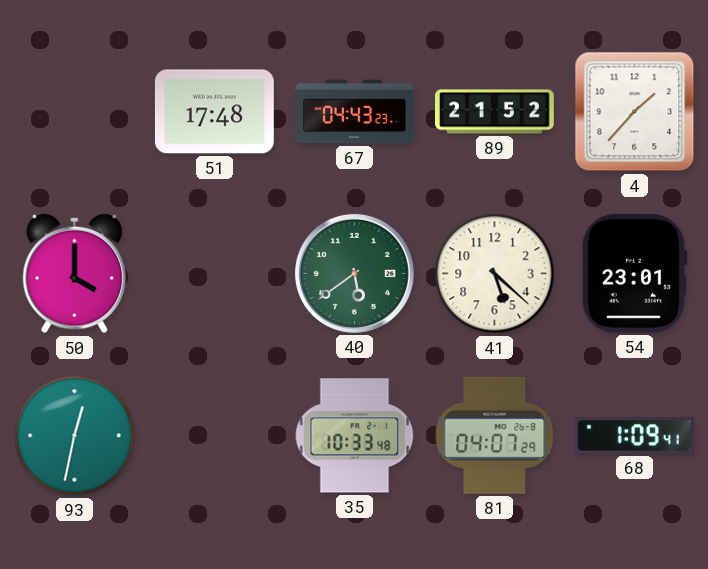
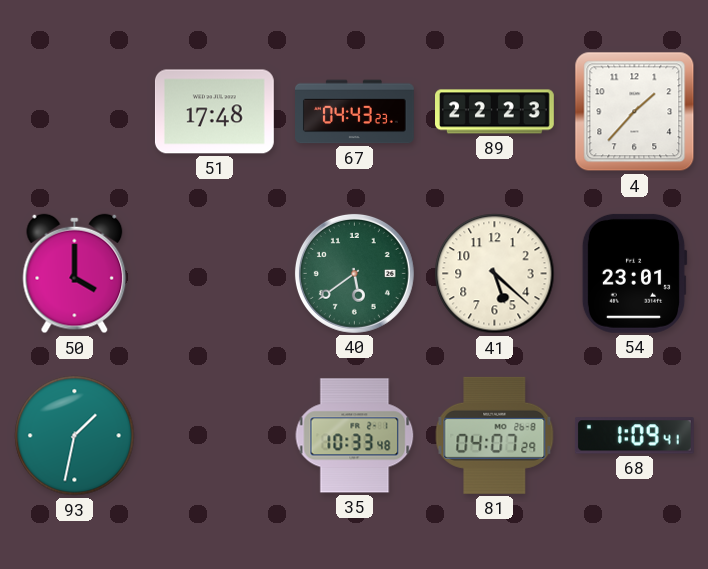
89: 21:52 -> 22:23
93: 12:32 -> 1:32
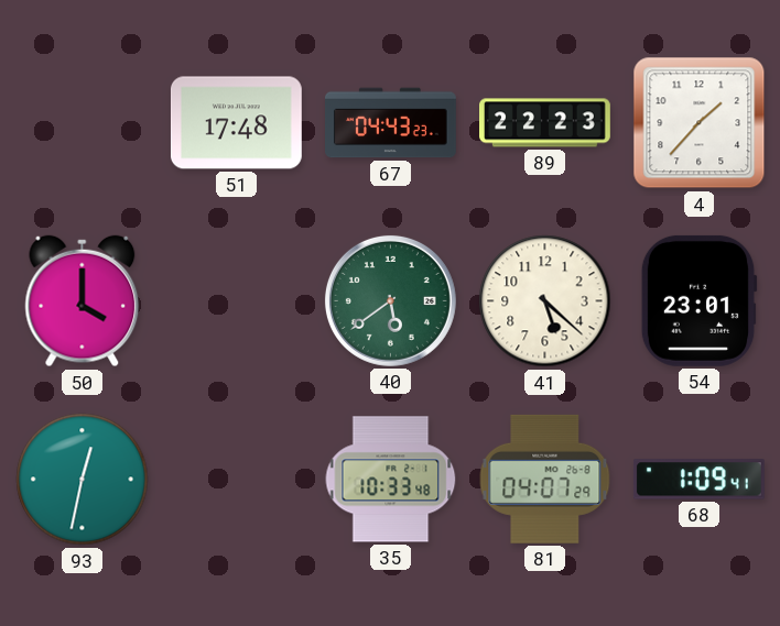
93: 1:32 -> 12:32
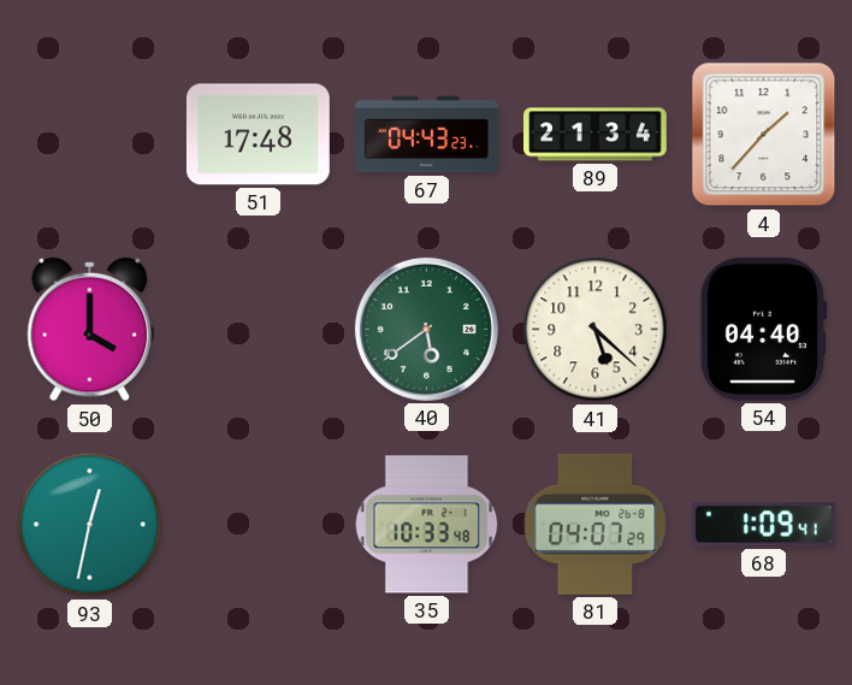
89: 22:23 -> 21:34
54: 23:01 -> 04:40
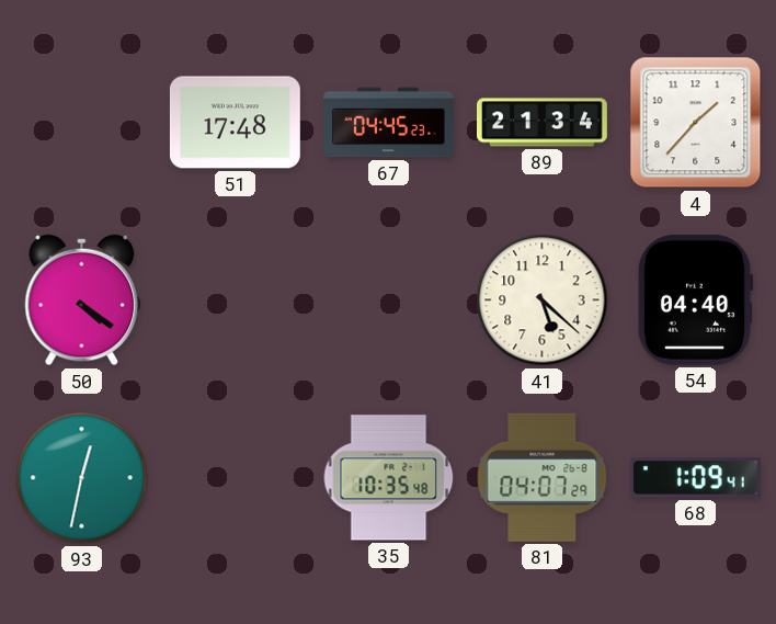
67: 04:43 -> 04:45
50: 4:00 -> 4:21
40: 5:39 -> none
35: 10:33 -> 10:35
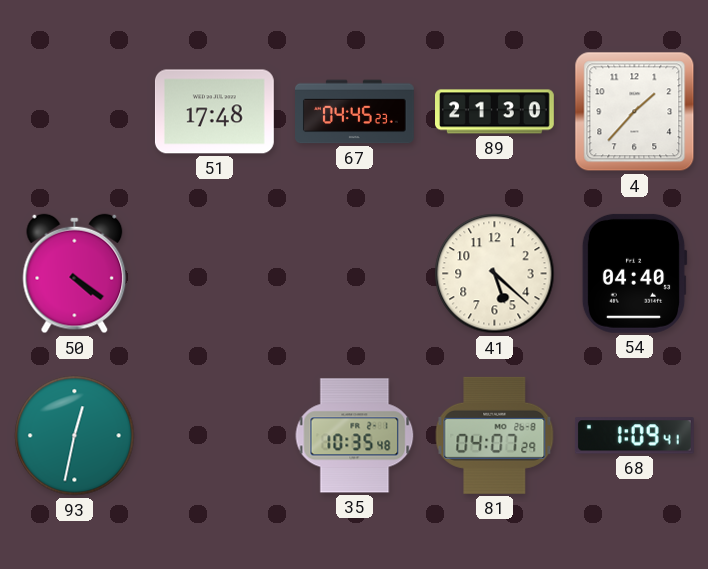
89: 21:34 -> 21:30
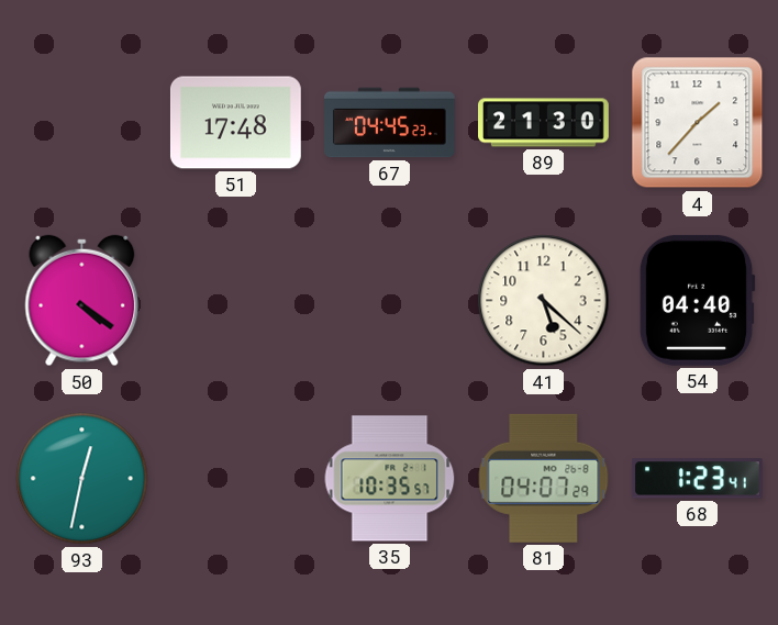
35: 10:35:48 -> 10:35:57
68: 1:09 -> 1:23
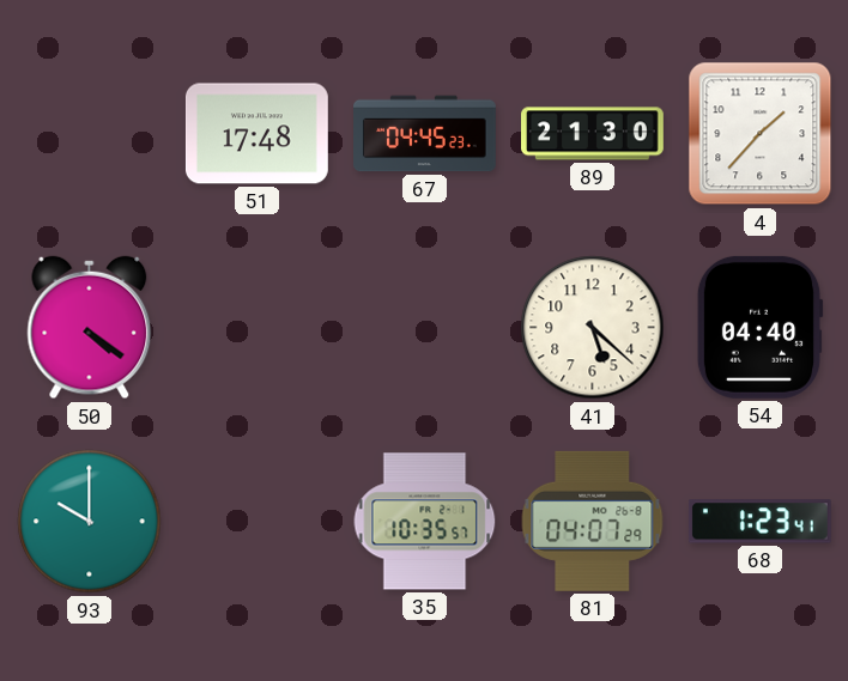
93: 12:32 -> 10:00
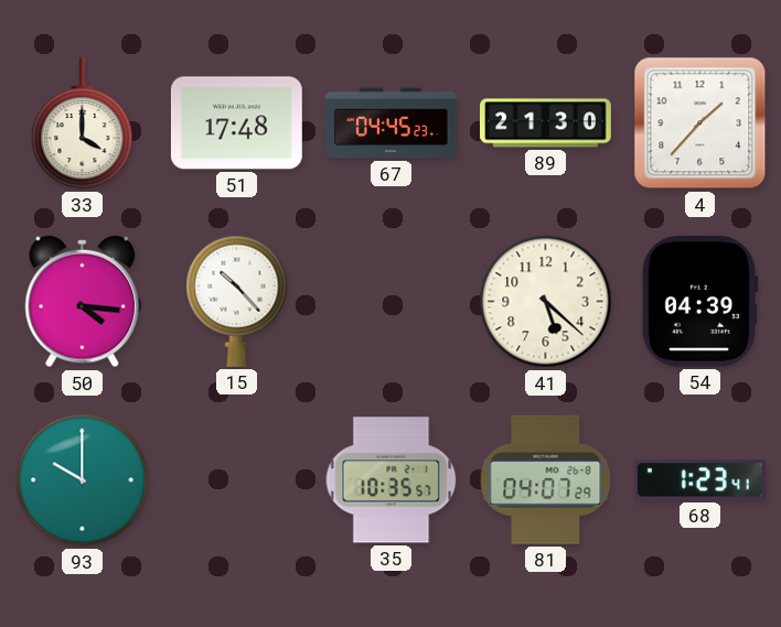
33: none -> 4:00
50: 4:21 -> 4:16
15: none -> 10:23
54: 04:40 -> 04:39
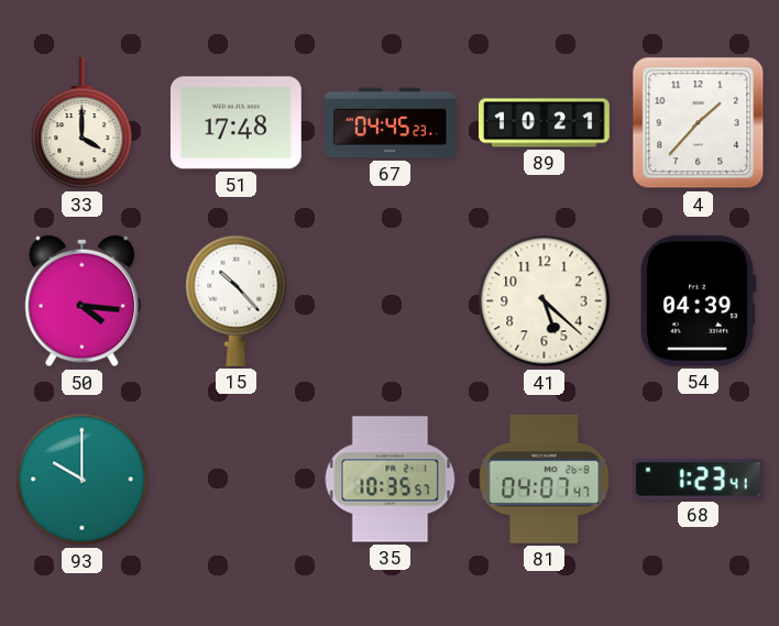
89: 21:30 -> 10:21
81: 04:07:29 -> 04:07:47
